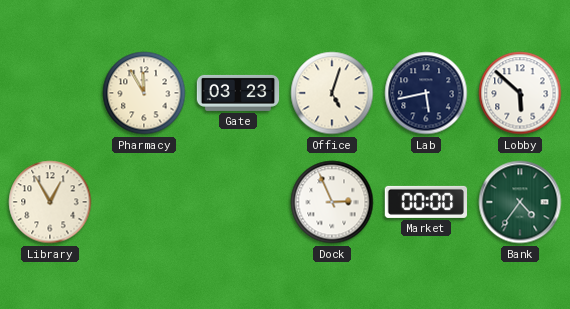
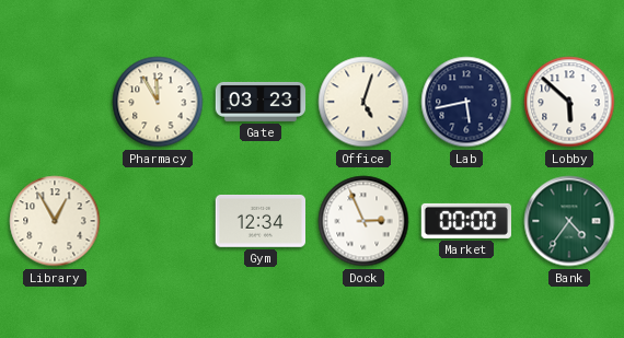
Gym: none -> 12:34
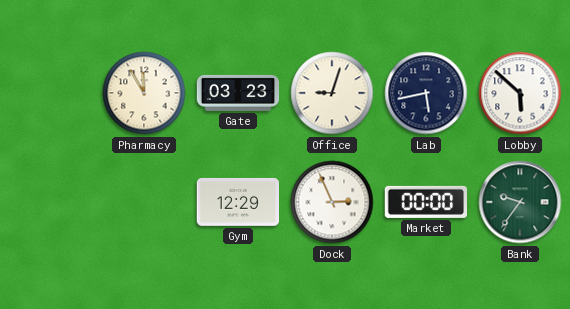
Office: 5:03 -> 9:03
Library: 12:55 -> none
Gym: 12:34 -> 12:29
Bank: 4:36 -> 9:36
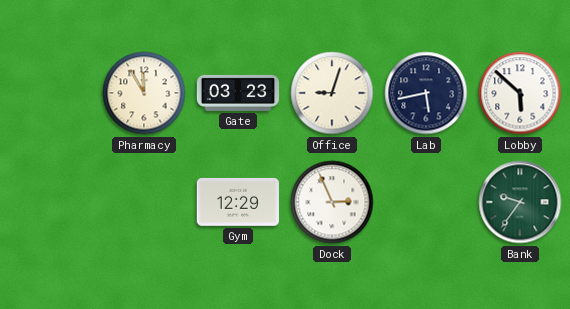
Market: 00:00 -> none
